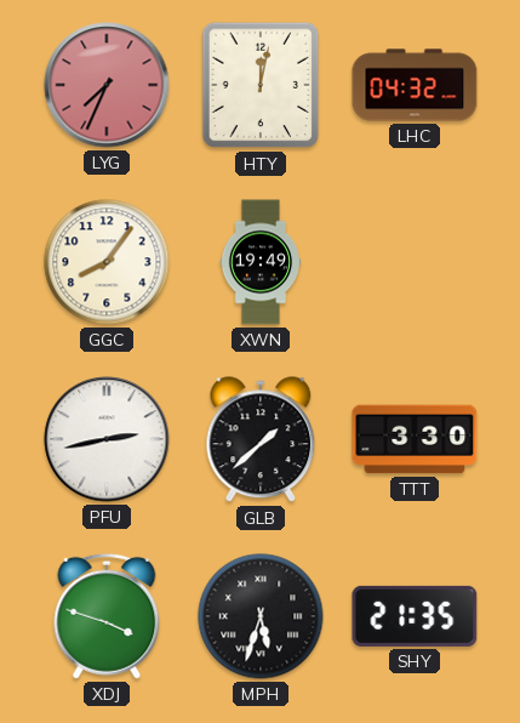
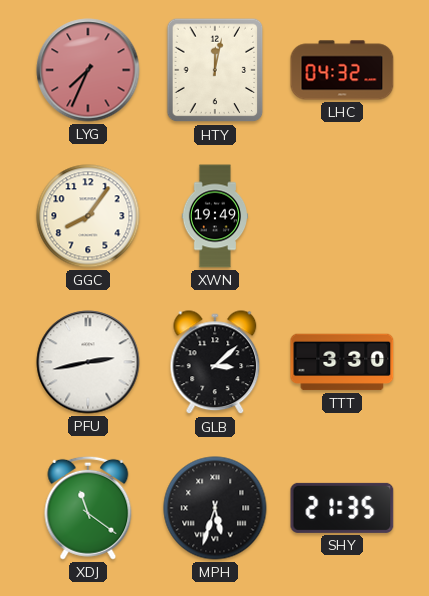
GLB: 1:38 -> 3:08
XDJ: 3:48 -> 11:21
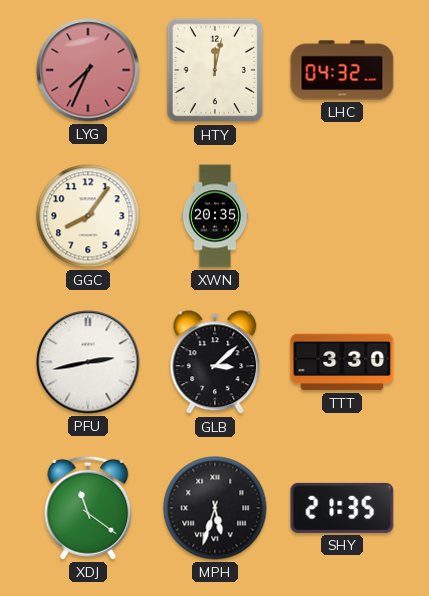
XWN: 19:49 -> 20:35
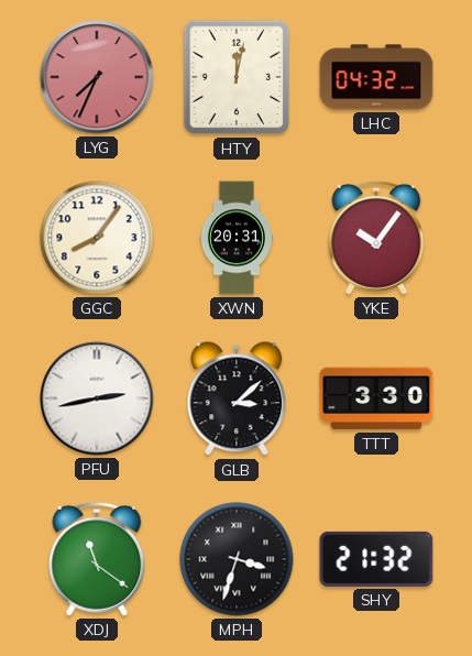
XWN: 20:35 -> 20:31
YKE: none -> 10:06
MPH: 5:33 -> 3:33
SHY: 21:35 -> 21:32
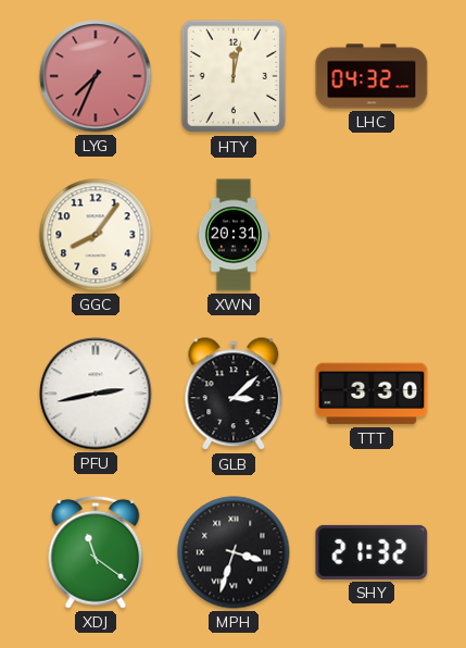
YKE: 10:06 -> none
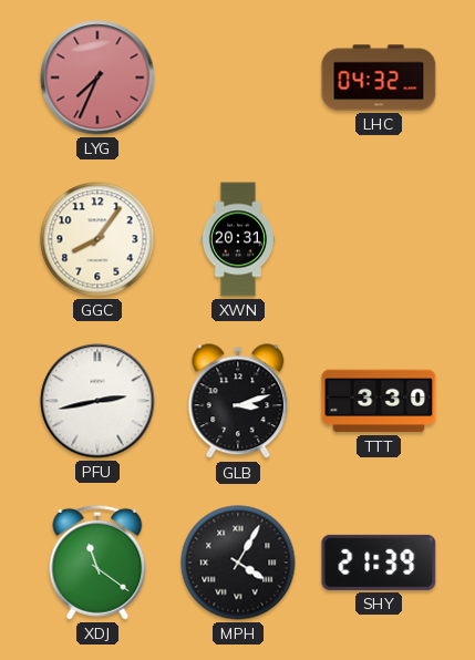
HTY: 12:02 -> none
GLB: 3:08 -> 3:12
MPH: 3:33 -> 4:05
SHY: 21:32 -> 21:39
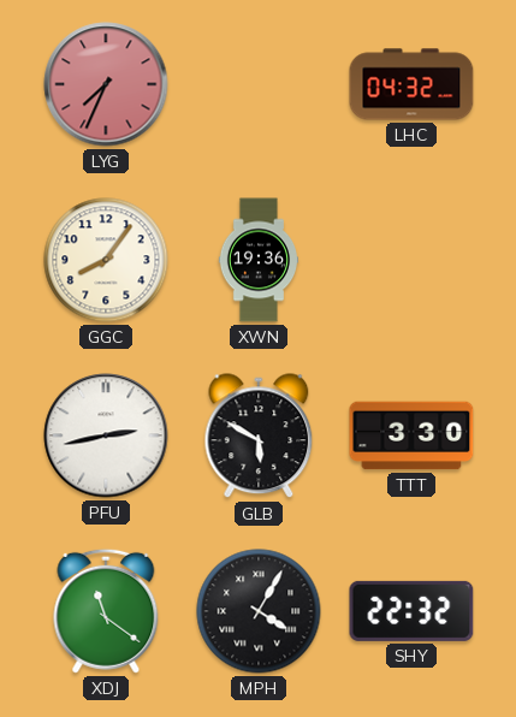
XWN: 20:31 -> 19:36
GLB: 3:12 -> 5:50
SHY: 21:39 -> 22:32
